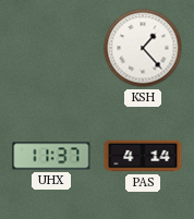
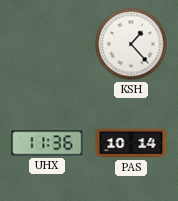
UHX: 11:37 -> 11:36
PAS: 4:14 -> 10:14
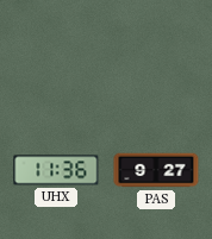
KSH: 1:23 -> none
PAS: 10:14 -> 9:27
